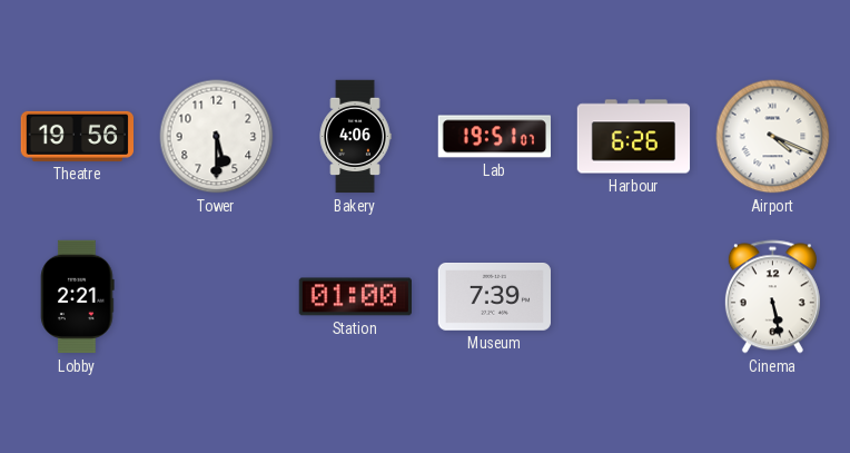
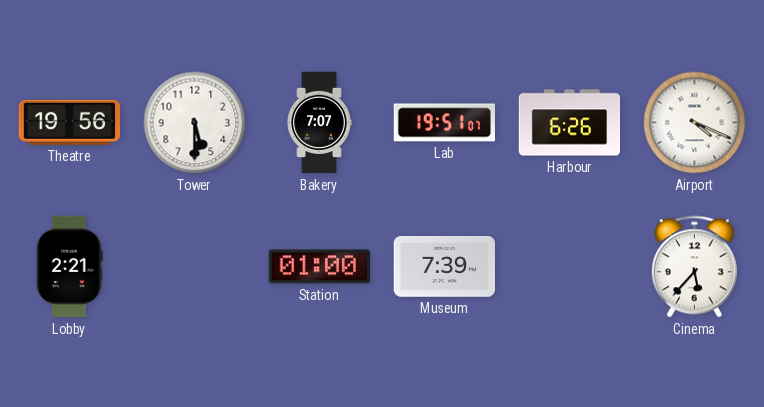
Bakery: 4:06 -> 7:07
Cinema: 5:28 -> 5:37
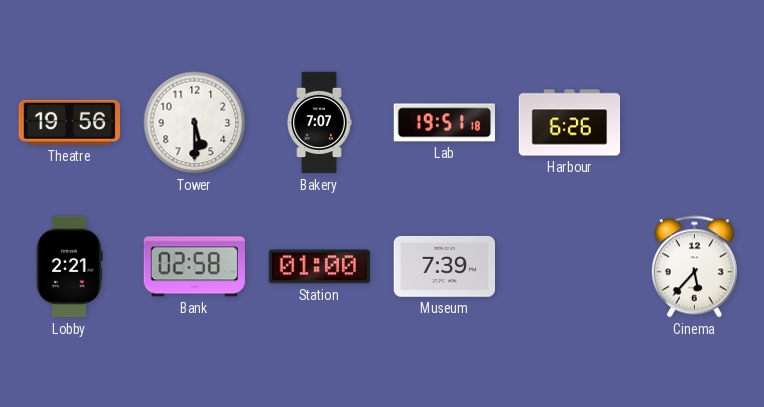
Lab: 19:51:07 -> 19:51:18
Airport: 4:19 -> none
Bank: none -> 02:58
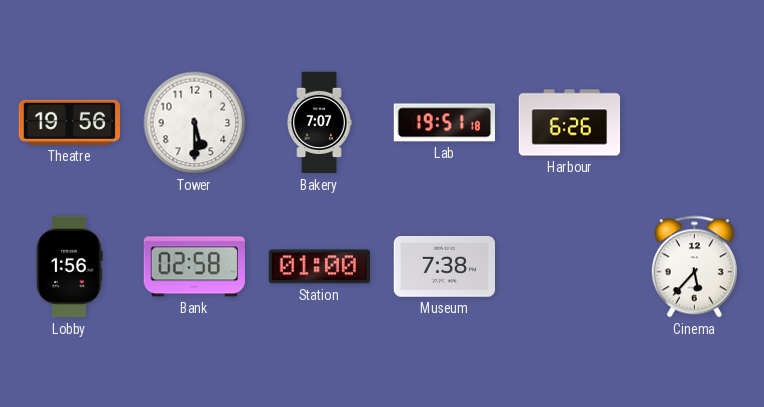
Lobby: 2:21 -> 1:56
Museum: 7:39 -> 7:38
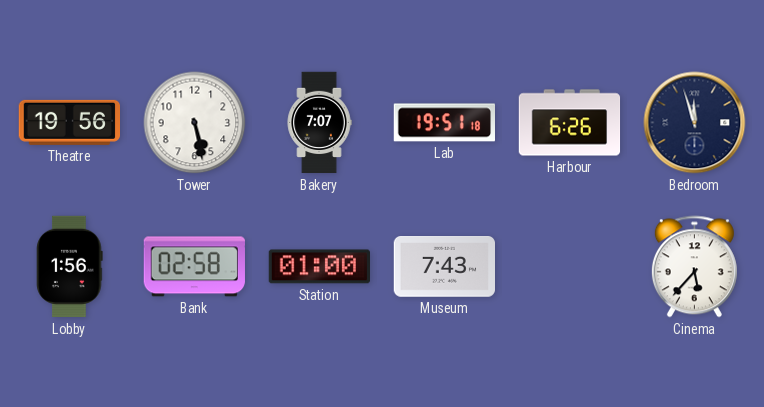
Tower: 5:30 -> 5:28
Bedroom: none -> 11:57
Museum: 7:38 -> 7:43
